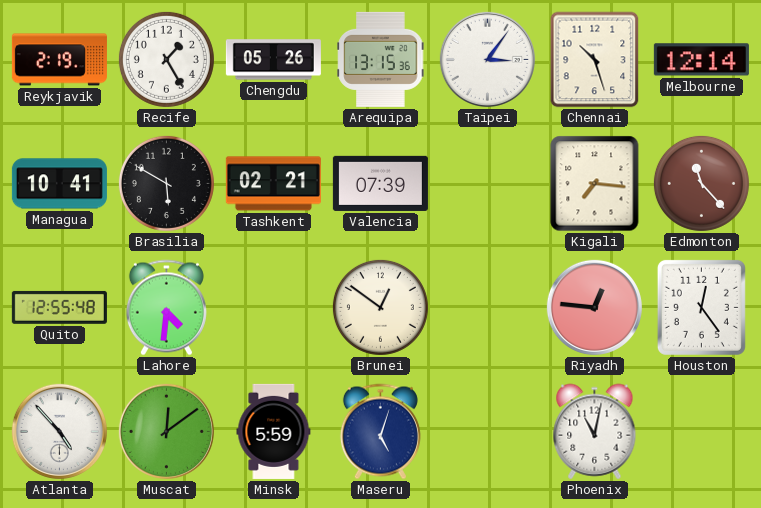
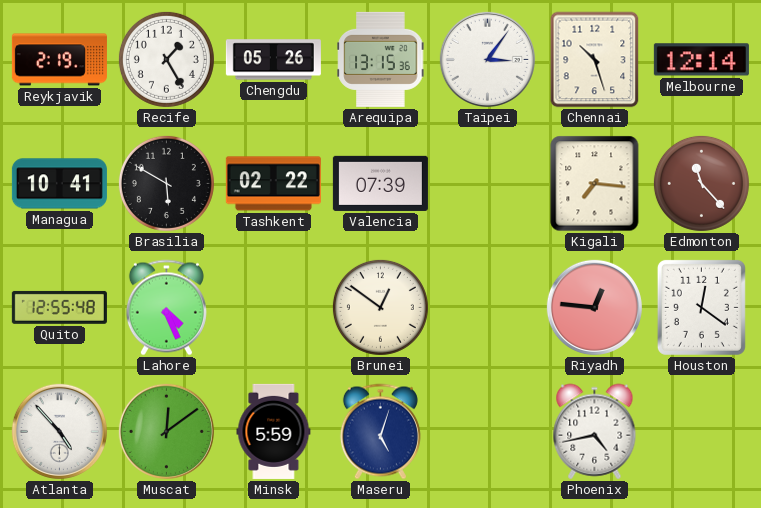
Tashkent: 02:21 -> 02:22
Lahore: 4:31 -> 4:26
Houston: 12:24 -> 12:21
Phoenix: 11:02 -> 4:43
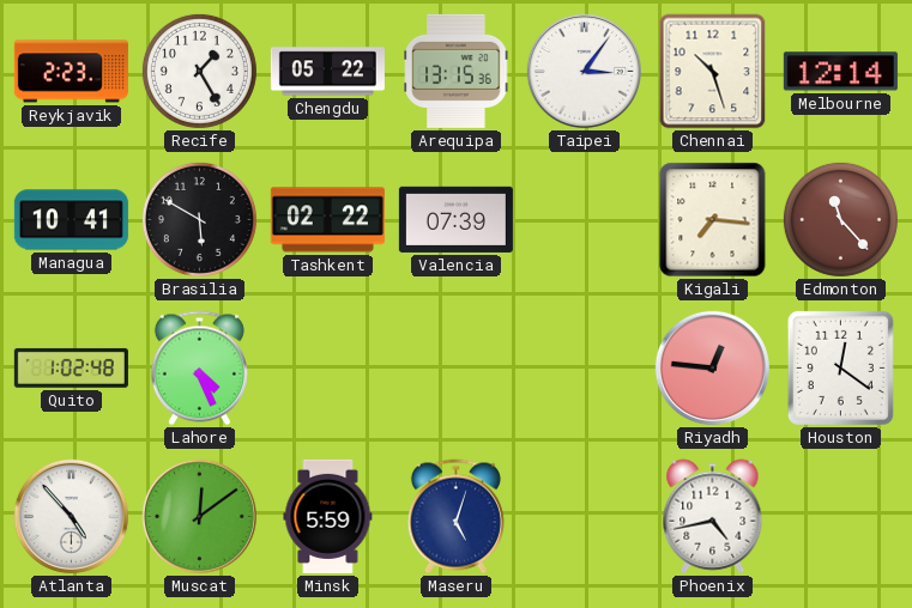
Reykjavik: 2:19 -> 2:23
Chengdu: 05:26 -> 05:22
Quito: 12:55 -> 1:02
Brunei: 12:51 -> none
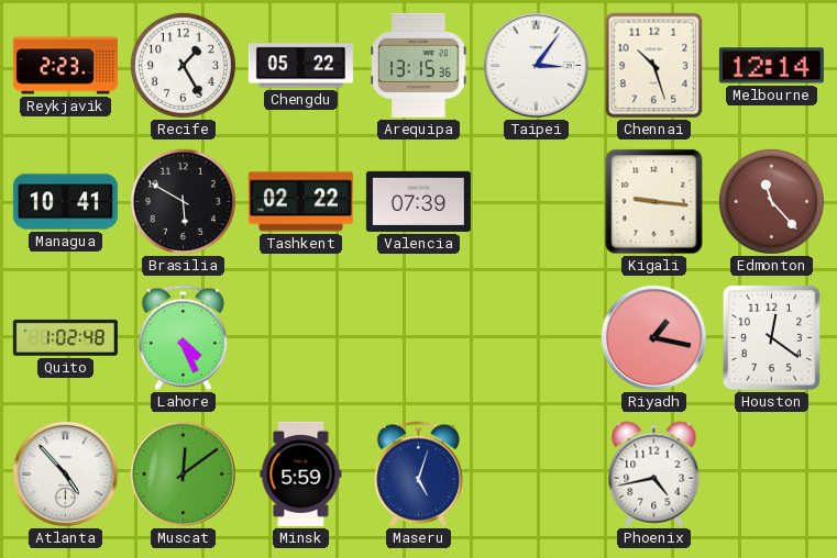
Kigali: 7:16 -> 9:16
Riyadh: 12:46 -> 1:17
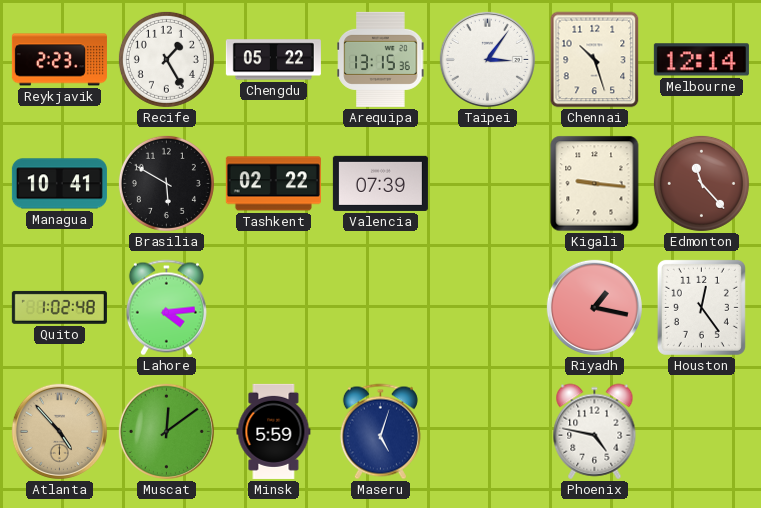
Lahore: 4:26 -> 4:14
Houston: 12:21 -> 12:24
Atlanta dial: white -> champagne
Phoenix: 4:43 -> 4:47
